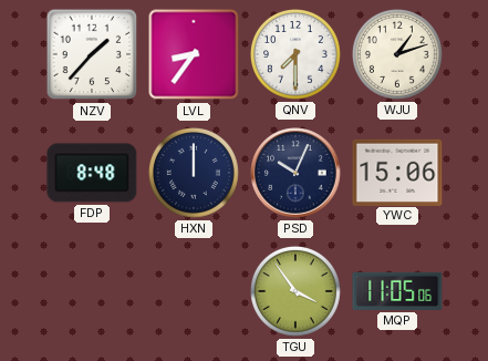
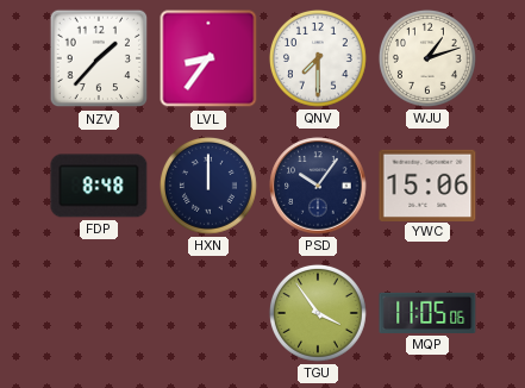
PSD: 10:04 -> 10:06
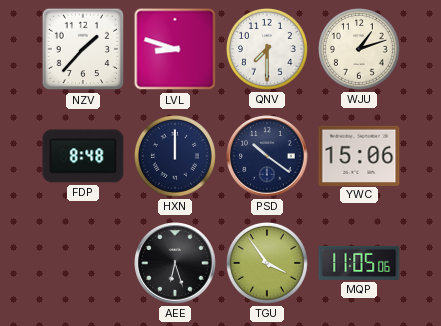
LVL: 8:36 -> 8:48
PSD: 10:06 -> 10:21
AEE: none -> 6:27
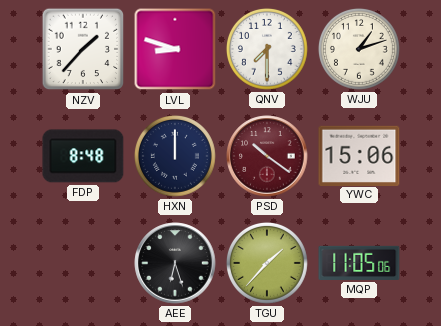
PSD dial: navy -> burgundy
TGU: 3:54 -> 1:37
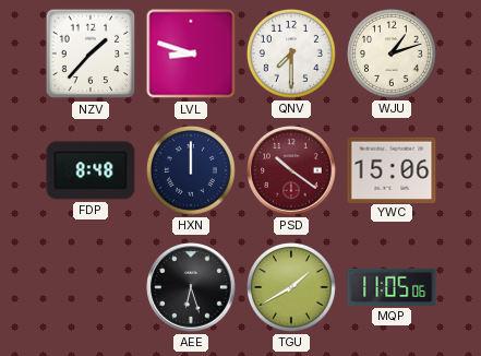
TGU: 1:37 -> 1:40
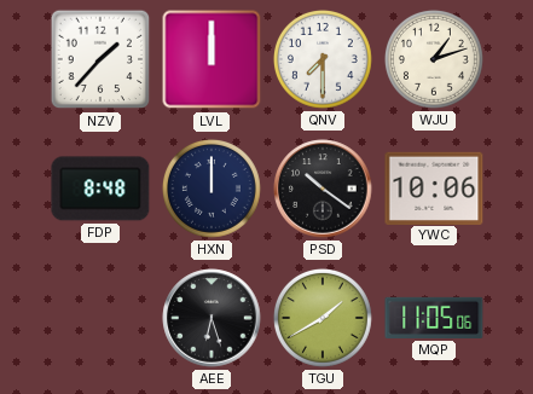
LVL: 8:48 -> 12:00
PSD dial: burgundy -> black
YWC: 15:06 -> 10:06
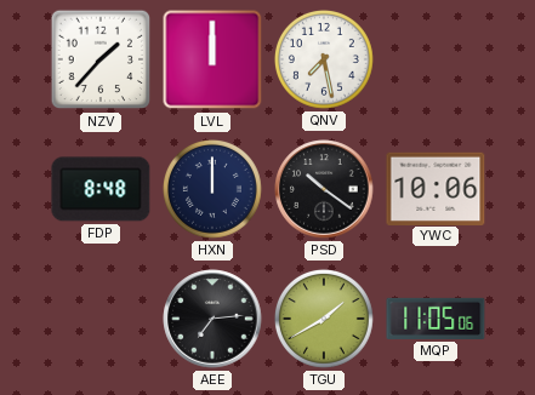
QNV: 7:30 -> 7:28
WJU: 1:12 -> none
AEE: 6:27 -> 7:14
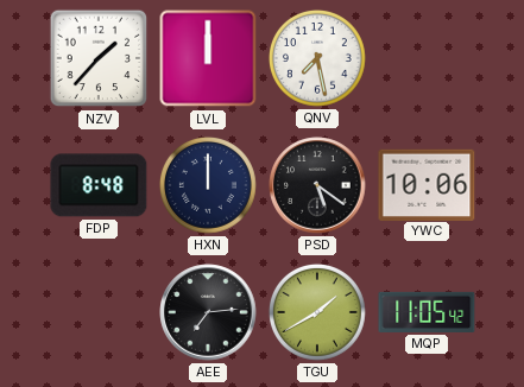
PSD: 10:21 -> 5:21
MQP: 11:05:06 -> 11:05:42
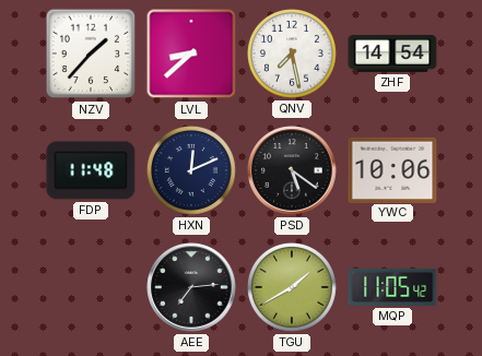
LVL: 12:00 -> 8:38
ZHF: none -> 14:54
FDP: 8:48 -> 11:48
HXN: 12:00 -> 12:11
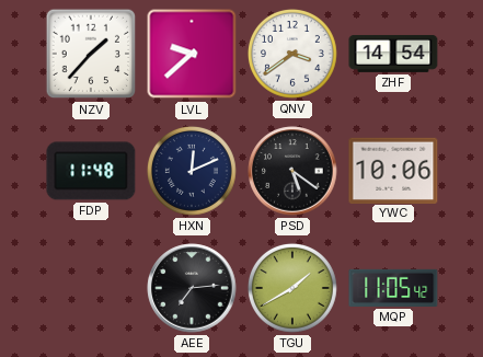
LVL: 8:38 -> 9:38
QNV: 7:28 -> 3:39
